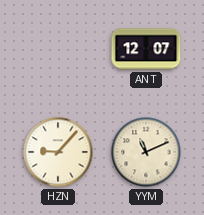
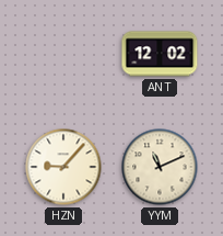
ANT: 12:07 -> 12:02
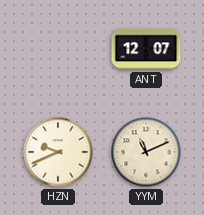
ANT: 12:02 -> 12:07
HZN: 9:07 -> 9:41
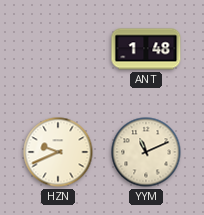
ANT: 12:07 -> 1:48
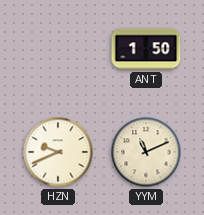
ANT: 1:48 -> 1:50
